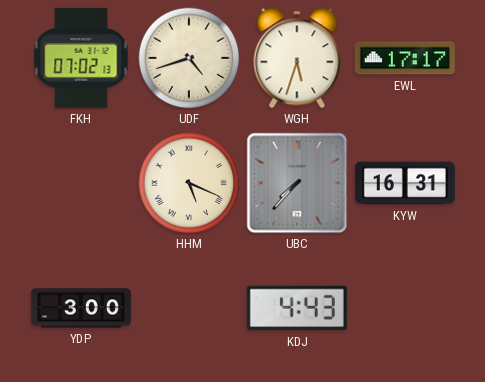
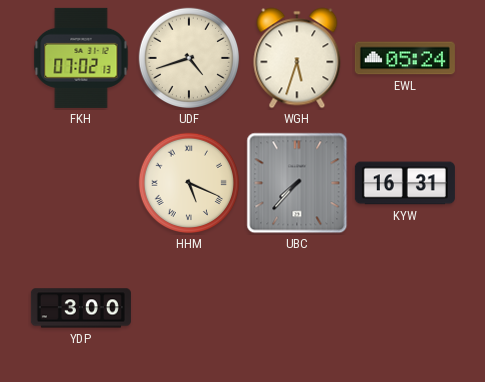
EWL: 17:17 -> 05:24
KDJ: 4:43 -> none
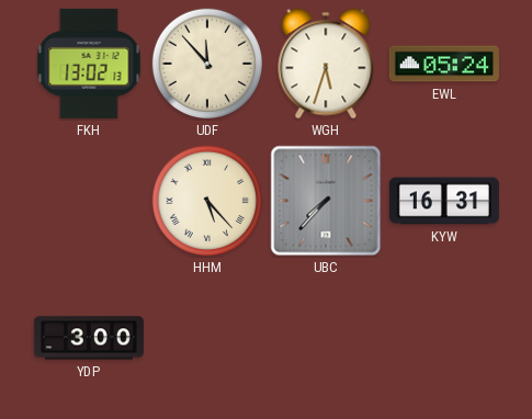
FKH: 07:02 -> 13:02
UDF: 4:42 -> 11:53
HHM: 5:19 -> 5:23
